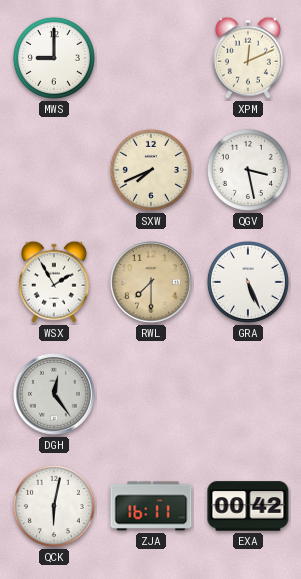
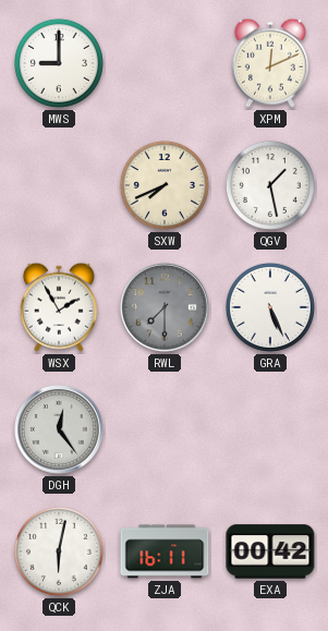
QGV: 3:28 -> 1:28
RWL dial: champagne -> grey
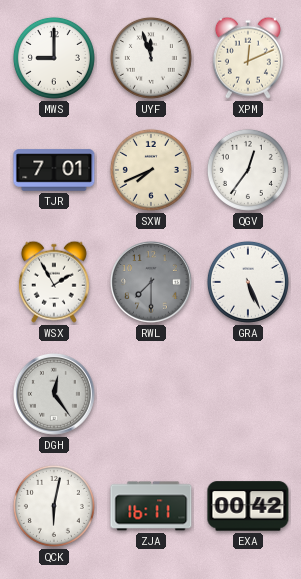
UYF: none -> 11:57
TJR: none -> 7:01
QGV: 1:28 -> 12:36
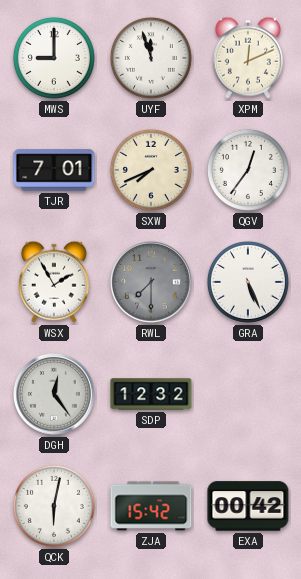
SDP: none -> 12:32
ZJA: 16:11 -> 15:42
